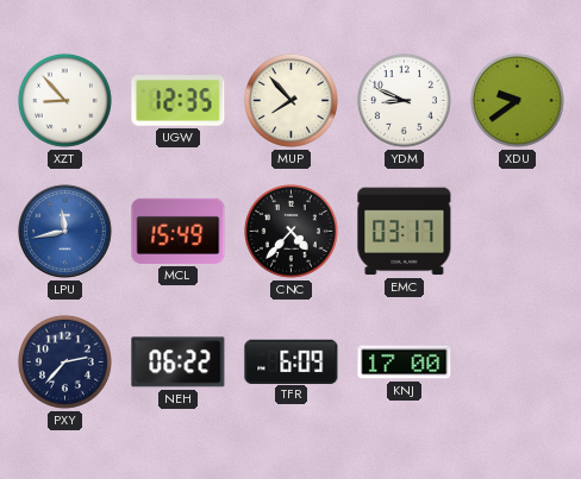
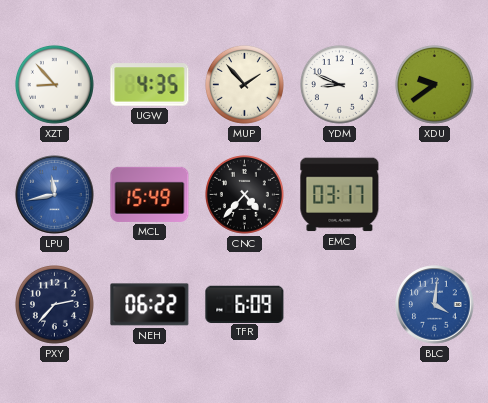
UGW: 12:35 -> 4:35
MUP: 7:53 -> 1:53
KNJ: 17:00 -> none
BLC: none -> 4:01
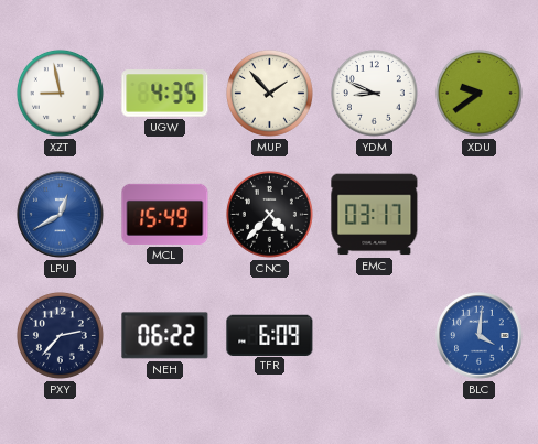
XZT: 8:53 -> 8:58
LPU: 11:43 -> 12:40
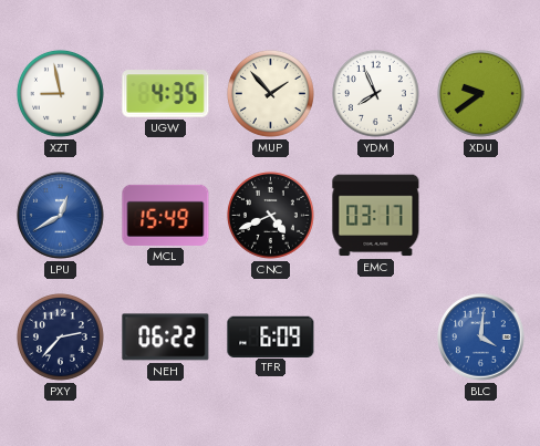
YDM: 8:49 -> 7:56
CNC: 4:37 -> 4:41
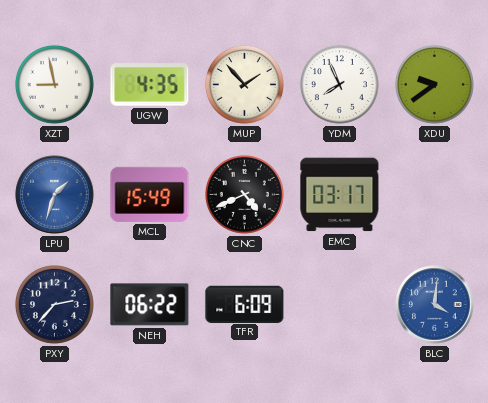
LPU: 12:40 -> 1:33
